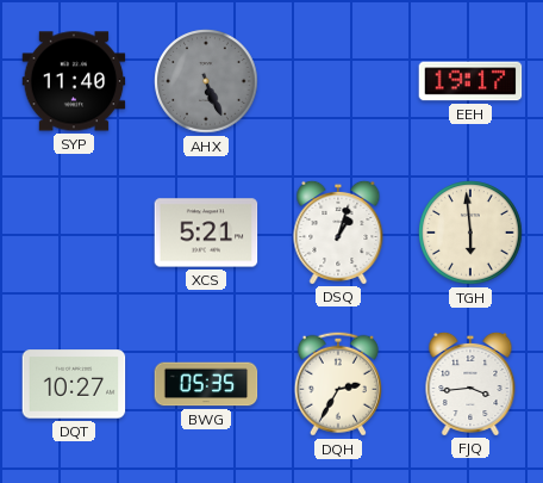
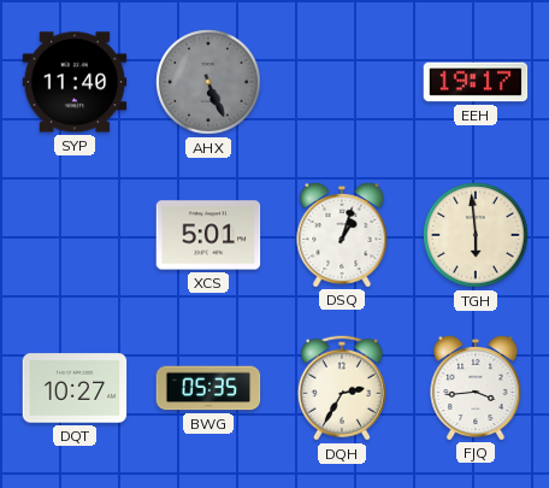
XCS: 5:21 -> 5:01
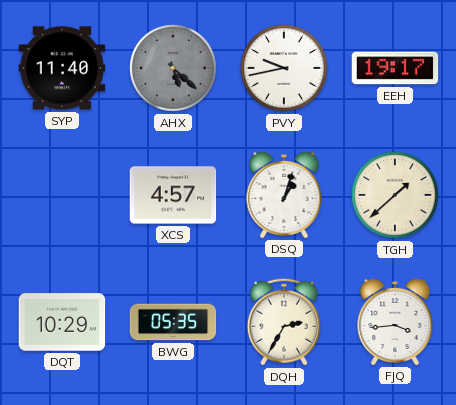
AHX: 5:26 -> 5:22
PVY: none -> 9:43
XCS: 5:01 -> 4:57
TGH: 5:59 -> 1:38
DQT: 10:27 -> 10:29
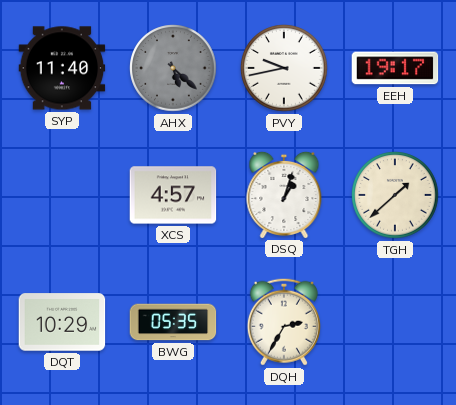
FJQ: 3:44 -> none
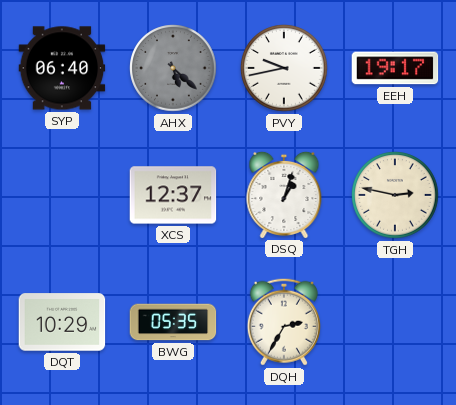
SYP: 11:40 -> 06:40
XCS: 4:57 -> 12:37
TGH: 1:38 -> 2:47
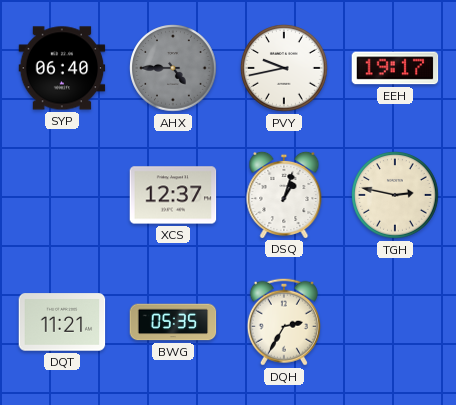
AHX: 5:22 -> 4:45
DQT: 10:29 -> 11:21
